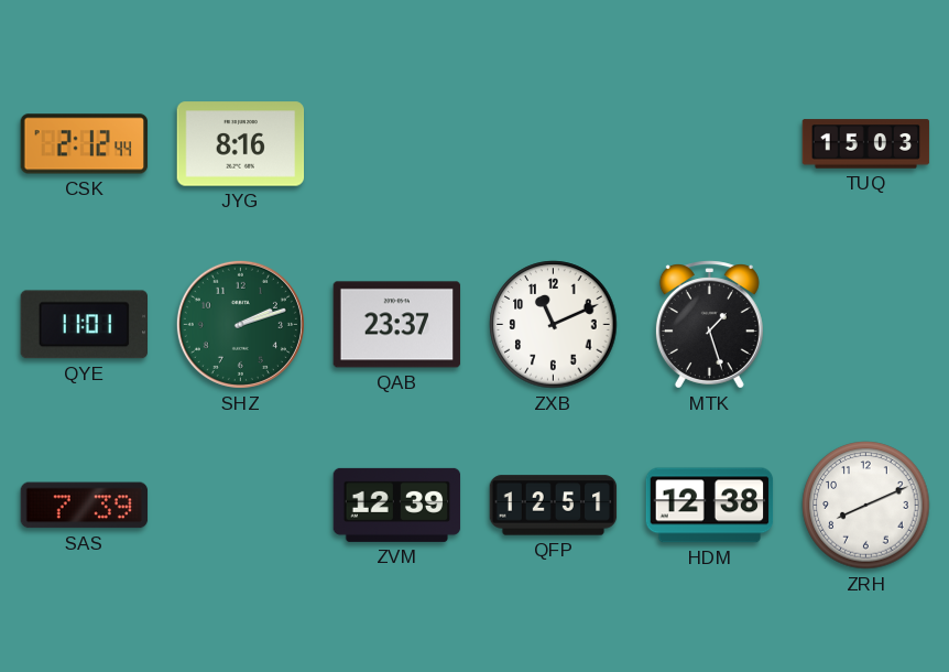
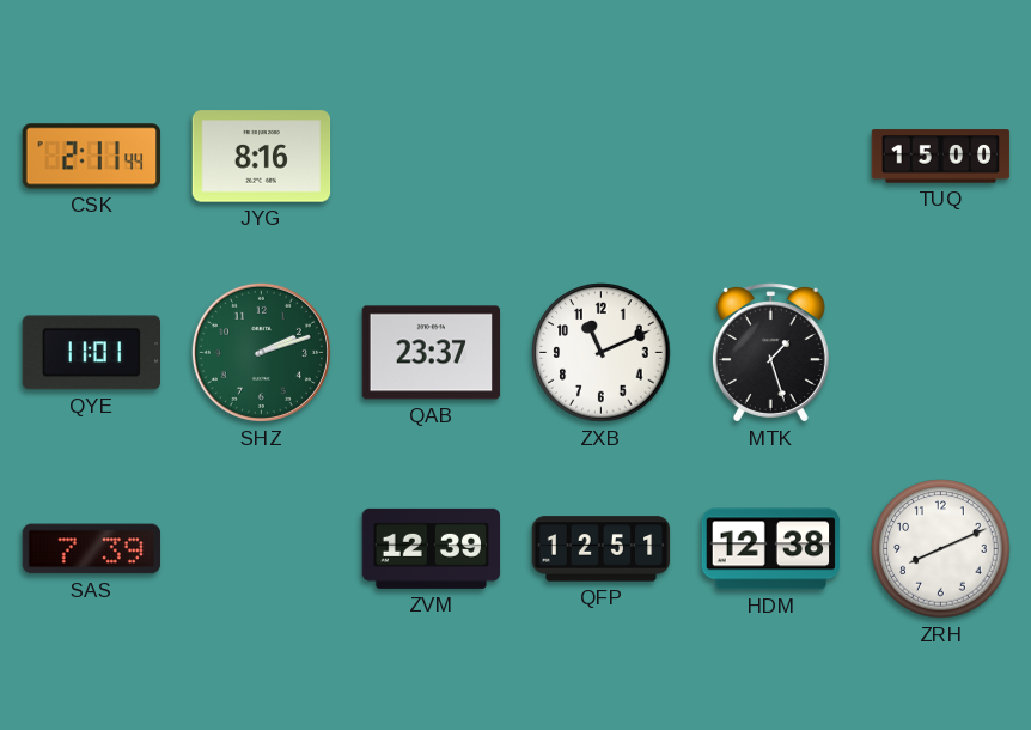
CSK: 2:12 -> 2:11
TUQ: 15:03 -> 15:00
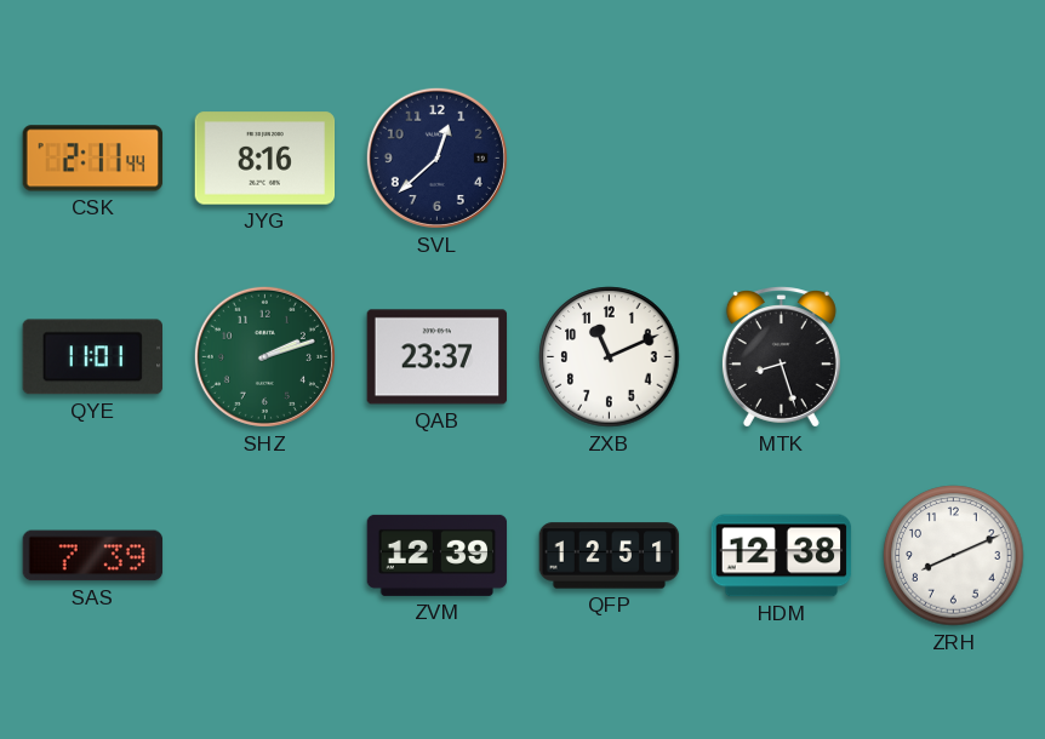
SVL: none -> 12:38
TUQ: 15:00 -> none
MTK: 1:27 -> 8:27
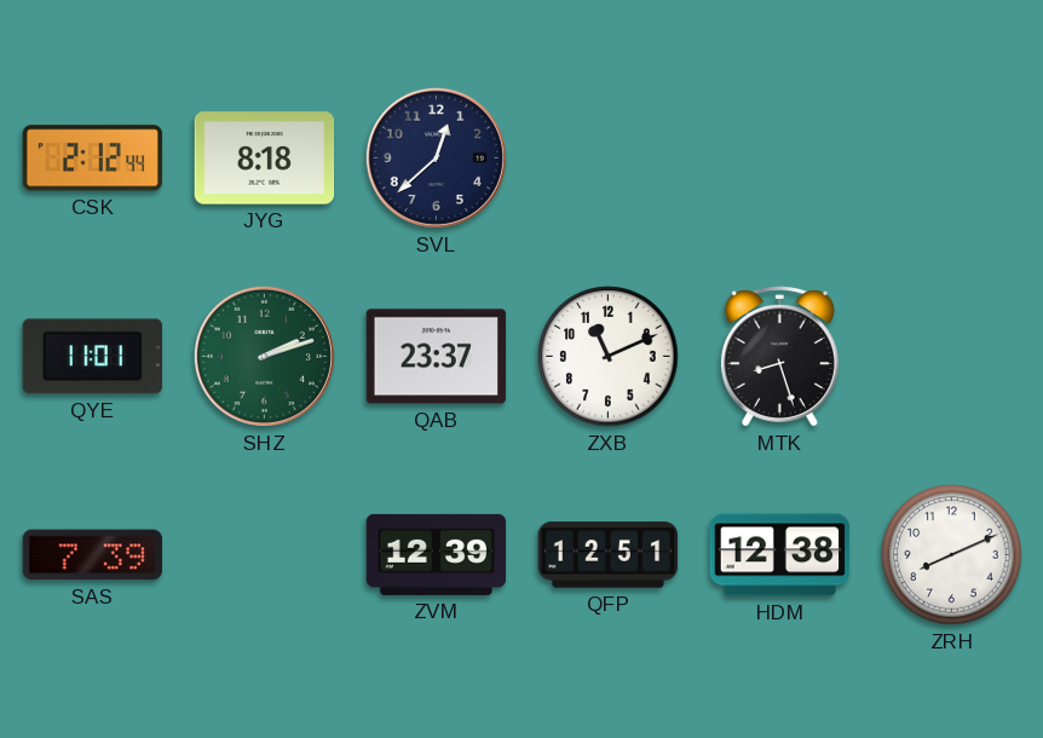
CSK: 2:11 -> 2:12
JYG: 8:16 -> 8:18
